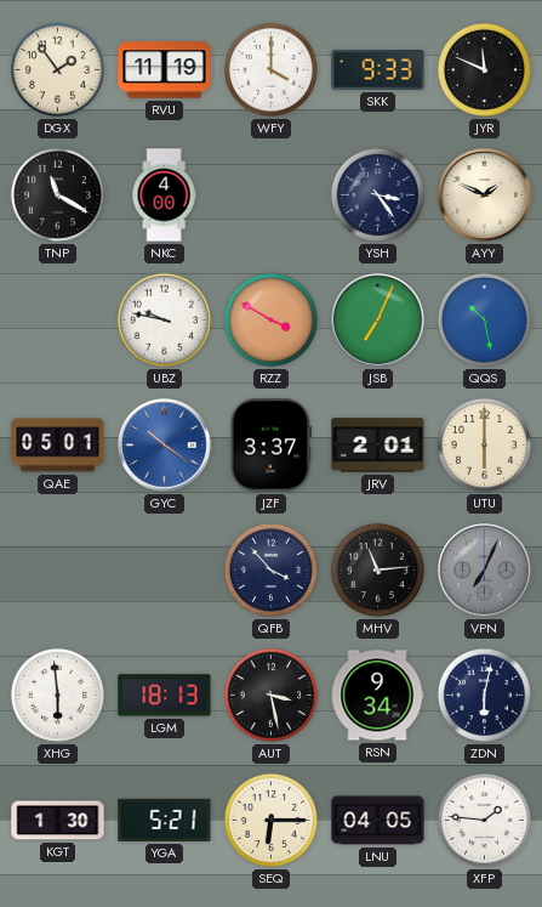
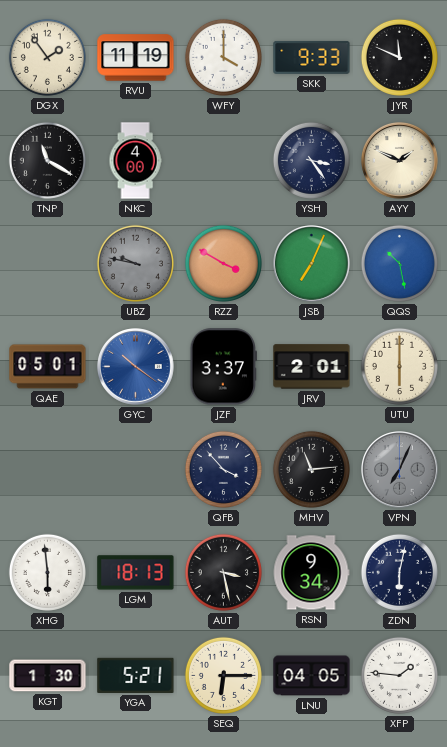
UBZ dial: white -> grey
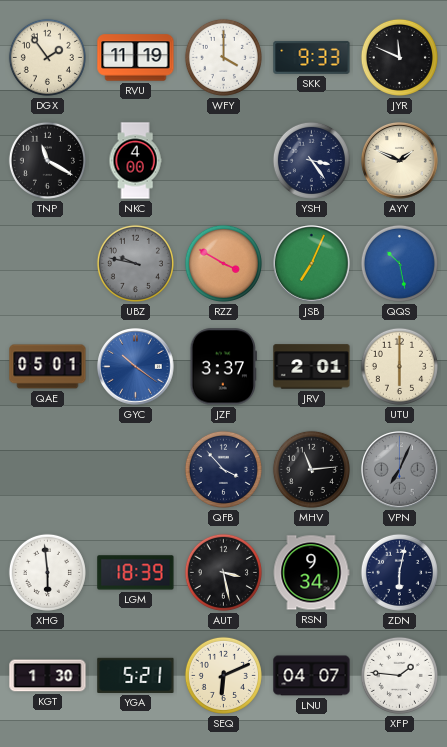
LGM: 18:13 -> 18:39
SEQ: 6:15 -> 6:11
LNU: 04:05 -> 04:07
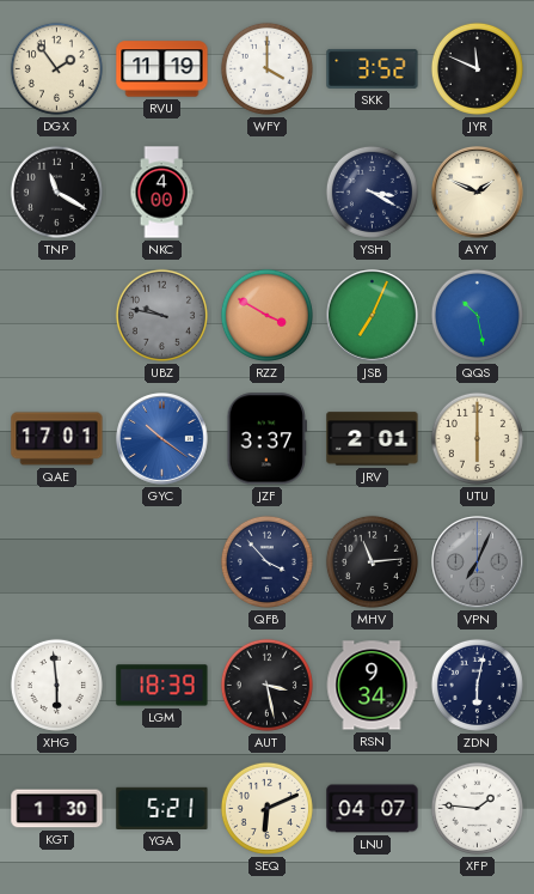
SKK: 9:33 -> 3:52
YSH: 3:24 -> 3:20
QAE: 05:01 -> 17:01
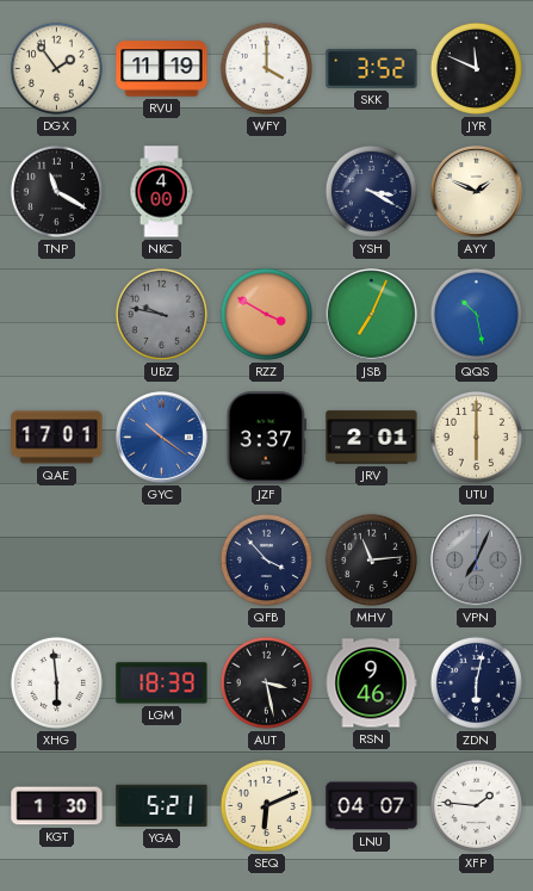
RSN: 9:34 -> 9:46
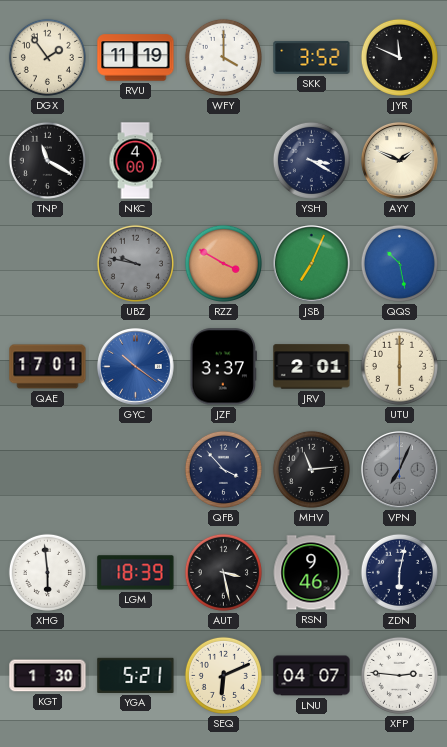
XFP: 1:46 -> 2:46
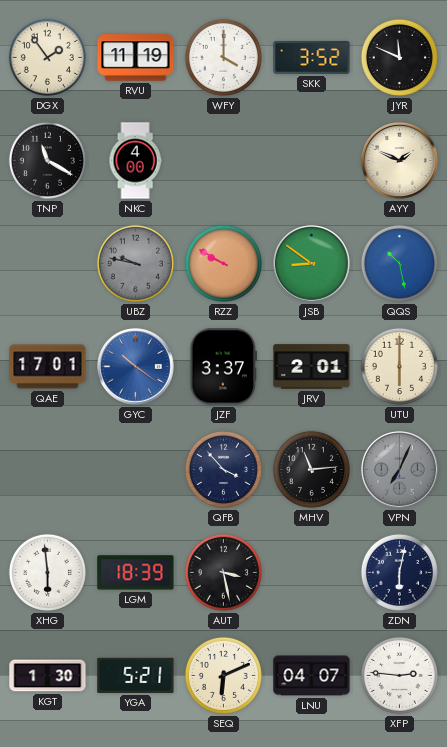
YSH: 3:20 -> none
RZZ: 3:50 -> 9:50
JSB: 7:04 -> 8:51
RSN: 9:46 -> none
